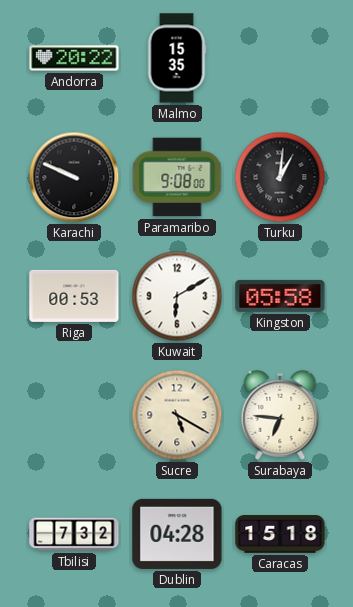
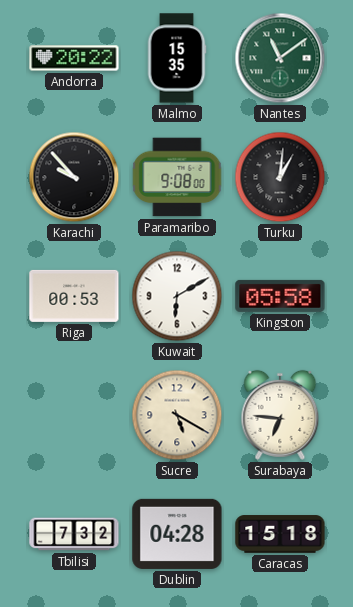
Nantes: none -> 11:09
Karachi: 9:49 -> 9:53
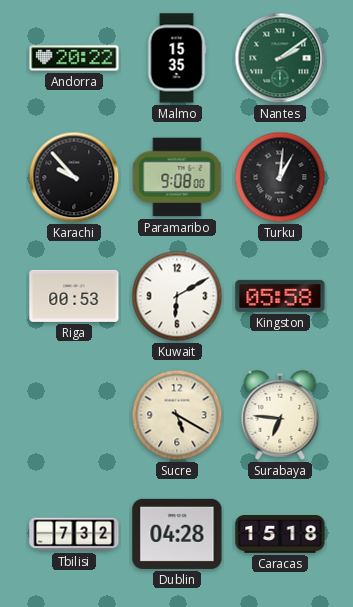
Nantes: 11:09 -> 2:09
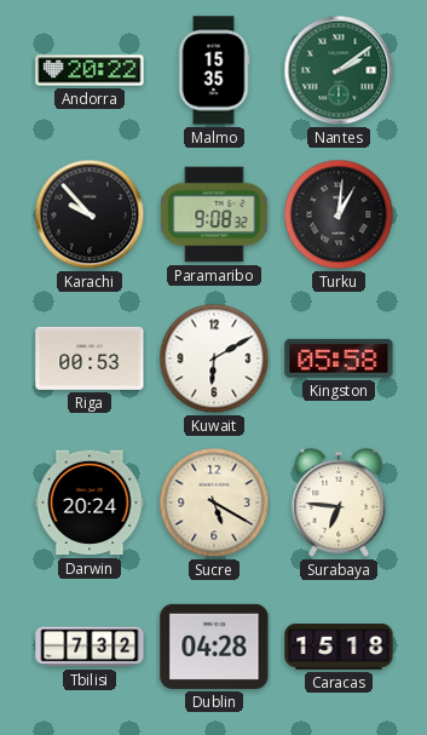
Paramaribo: 9:08:00 -> 9:08:32
Darwin: none -> 20:24
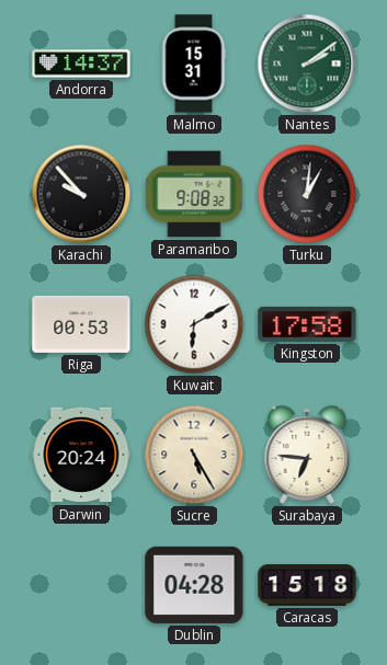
Andorra: 20:22 -> 14:37
Malmo: 15:35 -> 15:31
Kingston: 05:58 -> 17:58
Sucre: 5:20 -> 5:25
Tbilisi: 7:32 -> none
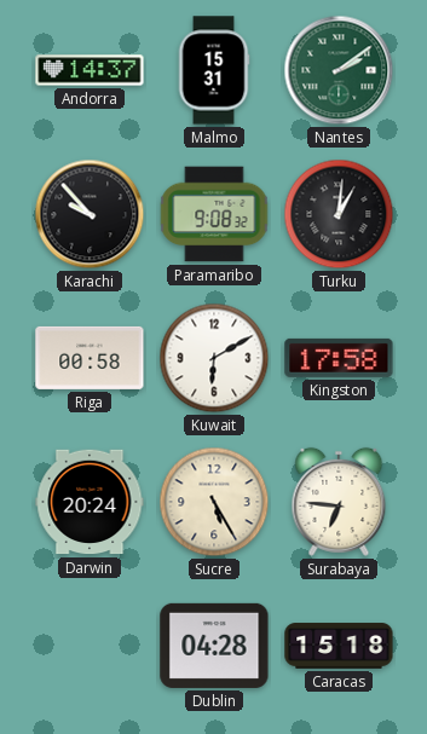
Riga: 00:53 -> 00:58
